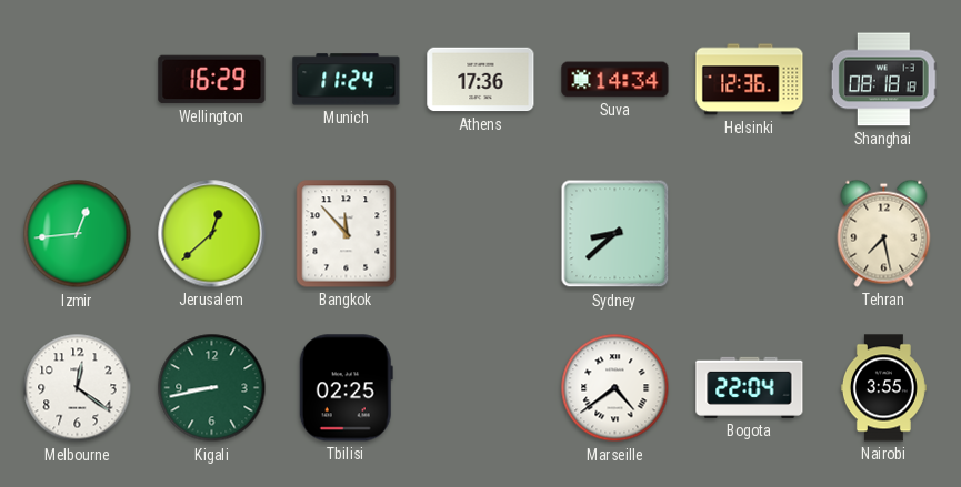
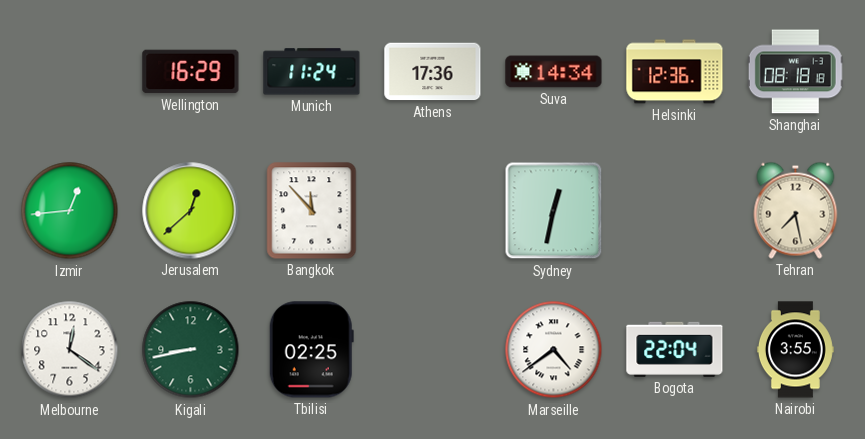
Sydney: 8:38 -> 12:32
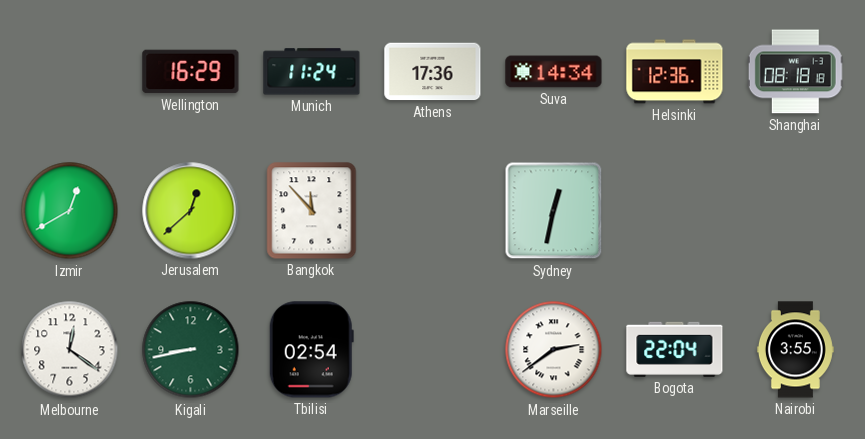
Izmir: 12:44 -> 12:40
Tehran: 7:28 -> none
Tbilisi: 02:25 -> 02:54
Marseille: 4:39 -> 2:39
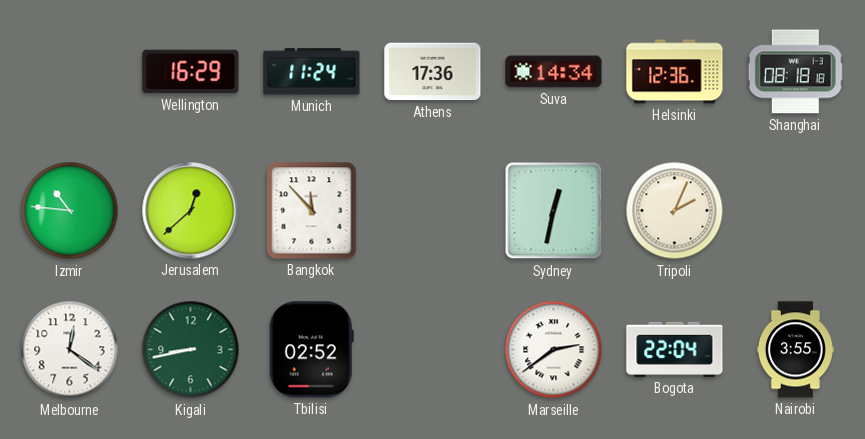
Izmir: 12:40 -> 10:46
Tripoli: none -> 2:04
Tbilisi: 02:54 -> 02:52
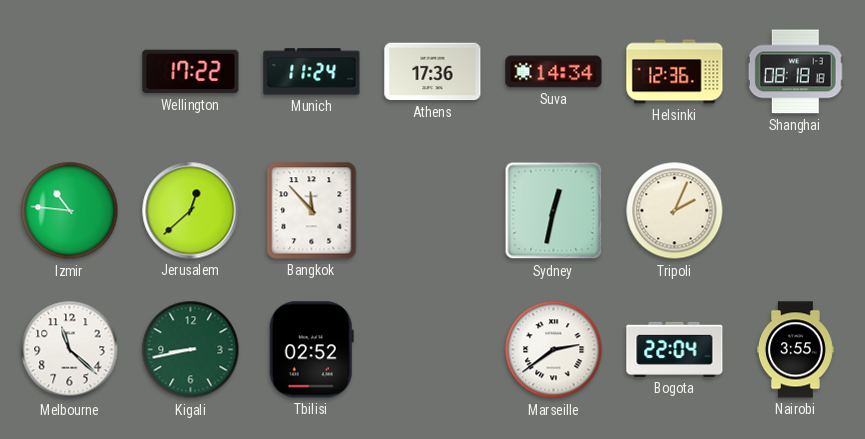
Wellington: 16:29 -> 17:22
Melbourne: 12:21 -> 11:22
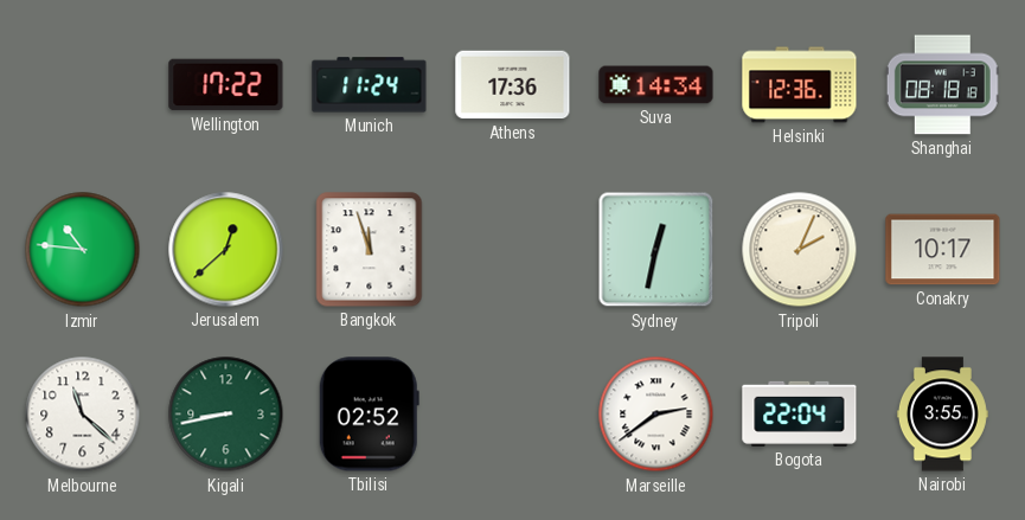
Bangkok: 11:53 -> 11:57
Conakry: none -> 10:17
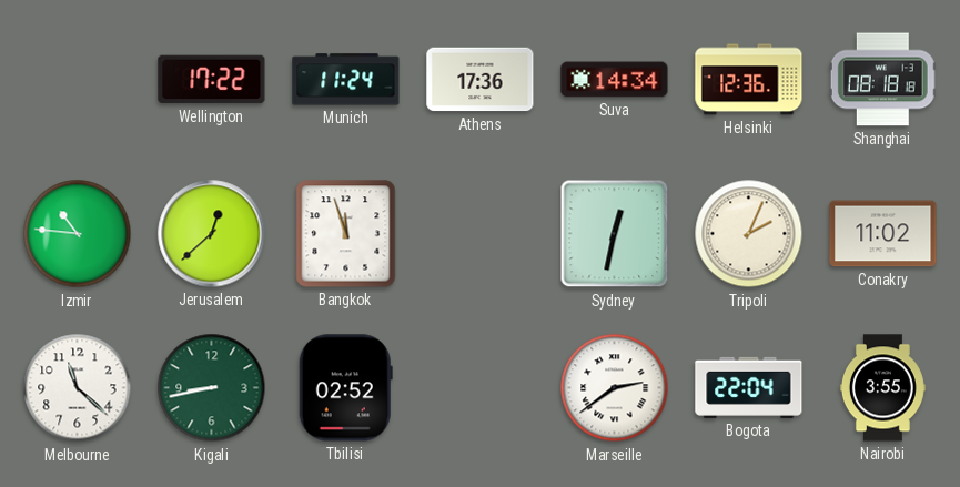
Conakry: 10:17 -> 11:02
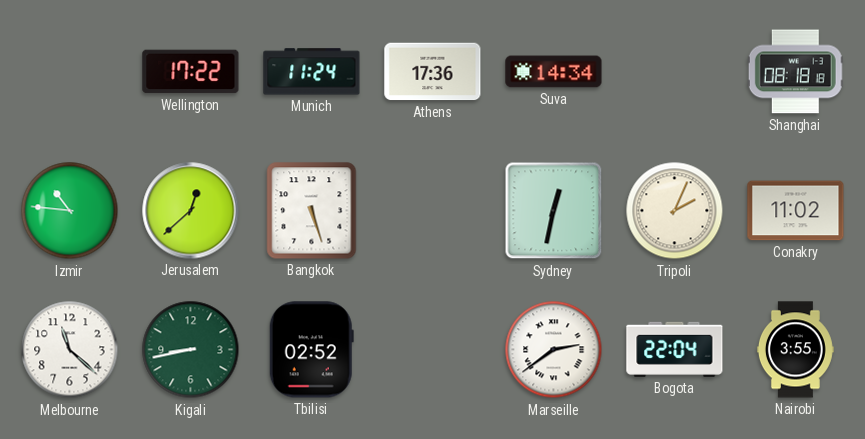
Helsinki: 12:36 -> none
Bangkok: 11:57 -> 5:27
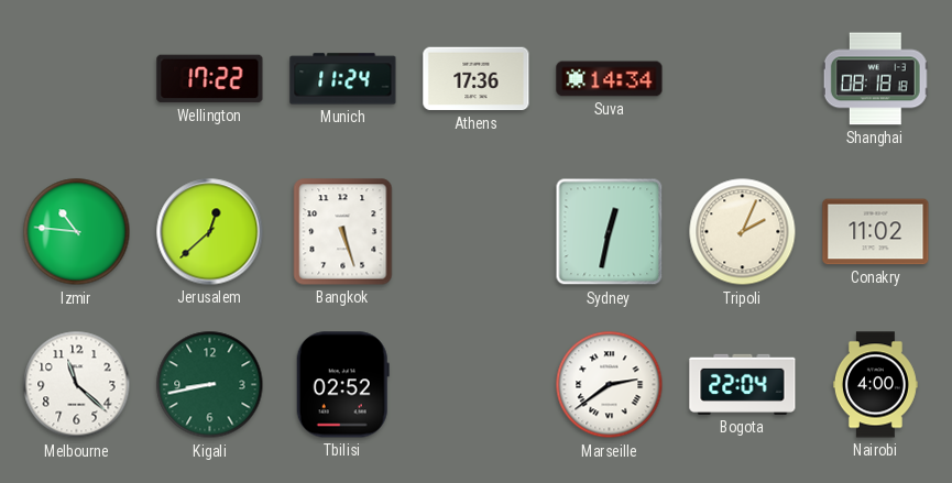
Nairobi: 3:55 -> 4:00
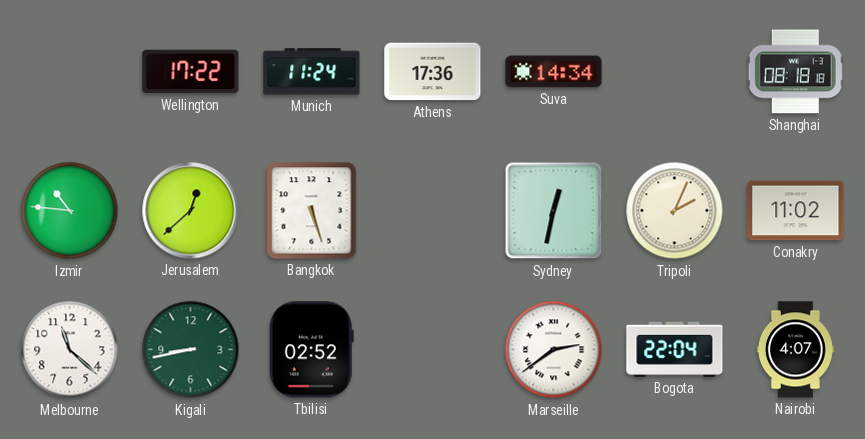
Nairobi: 4:00 -> 4:07
